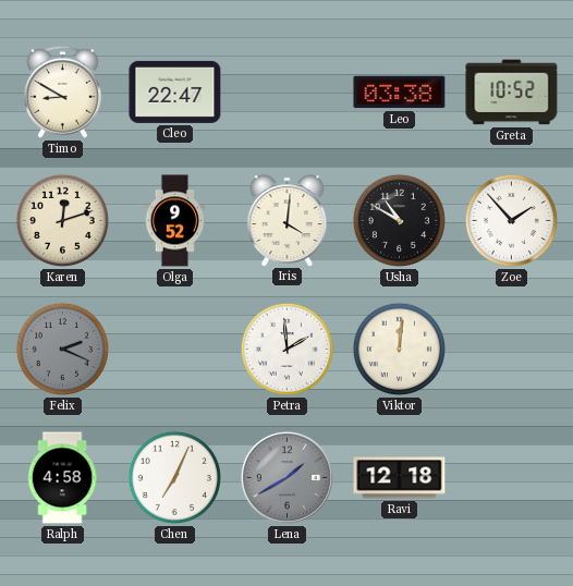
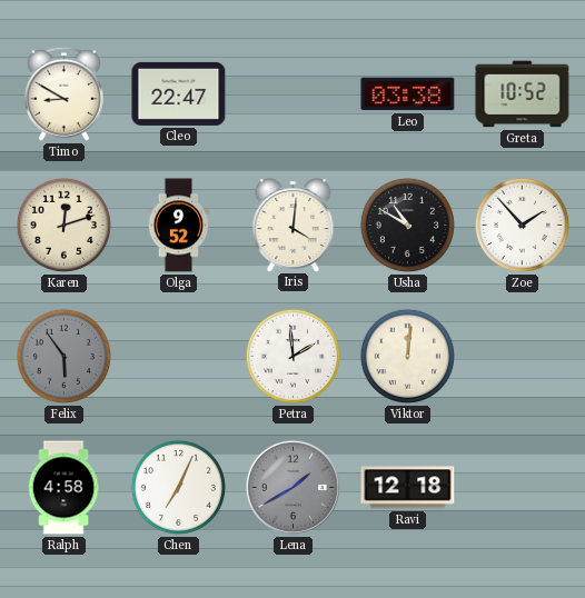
Felix: 2:19 -> 5:54
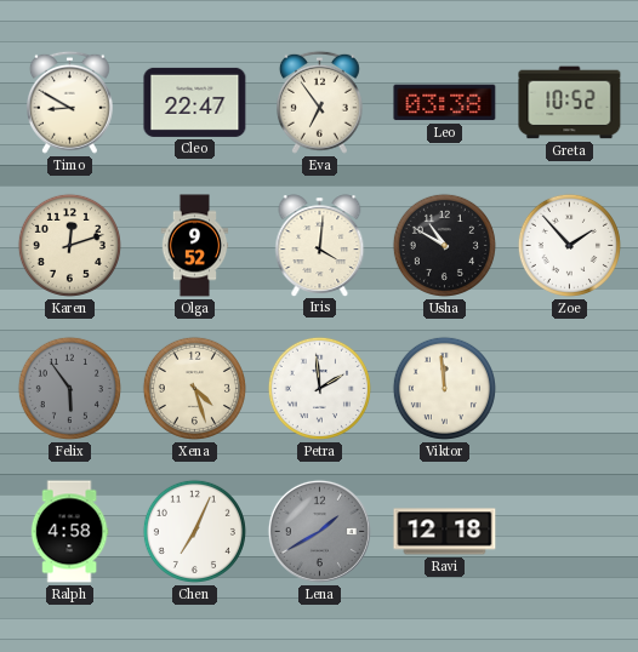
Eva: none -> 6:54
Xena: none -> 4:27
Viktor: 12:01 -> 11:59
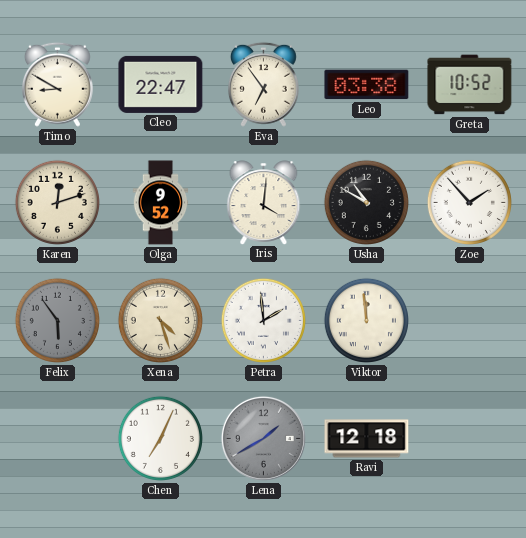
Ralph: 4:58 -> none
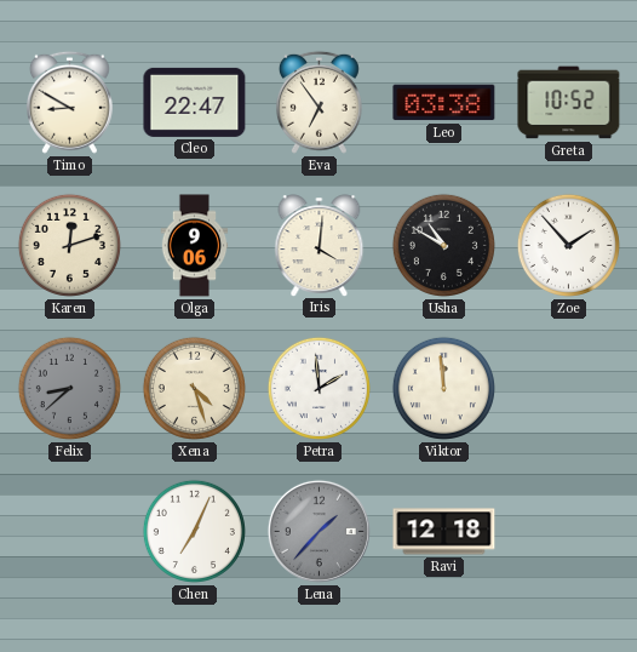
Olga: 9:52 -> 9:06
Felix: 5:54 -> 8:38
Lena: 1:40 -> 1:37
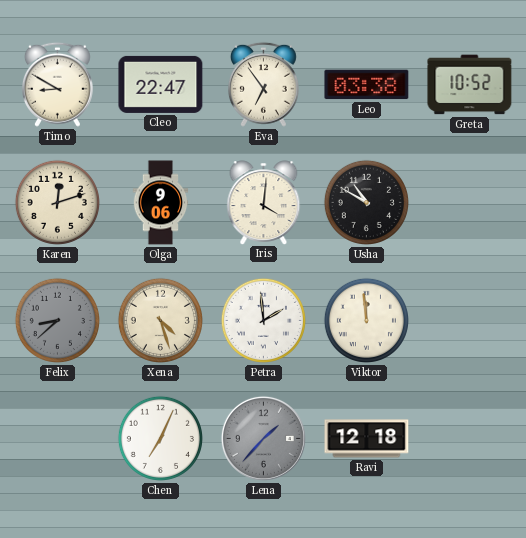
Zoe: 1:53 -> none
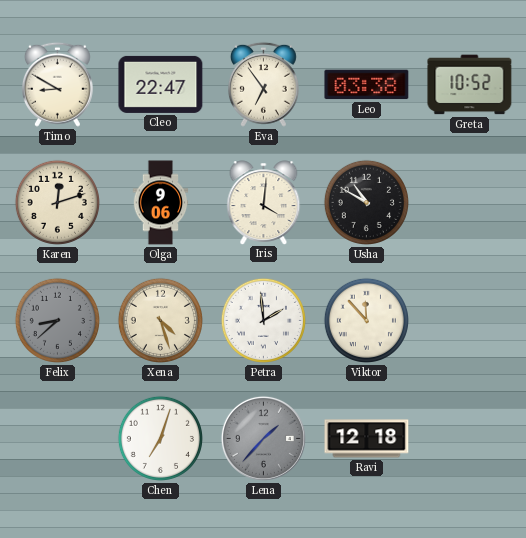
Viktor: 11:59 -> 11:53
Chen: 7:04 -> 7:03
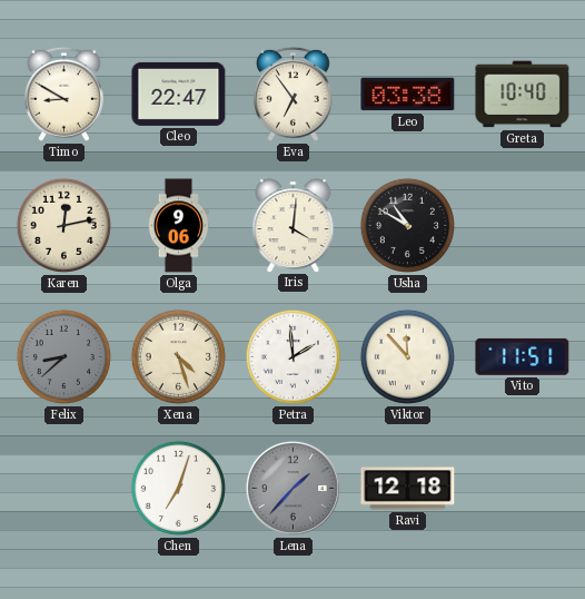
Greta: 10:52 -> 10:40
Karen: 12:12 -> 12:13
Vito: none -> 11:51
